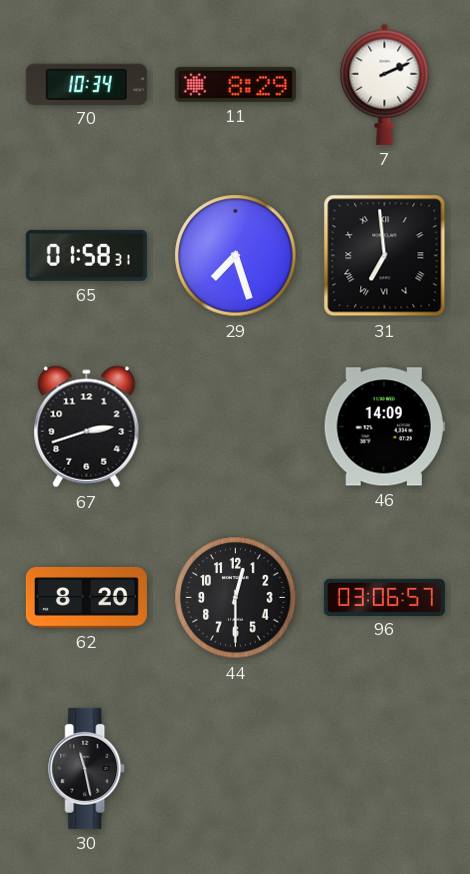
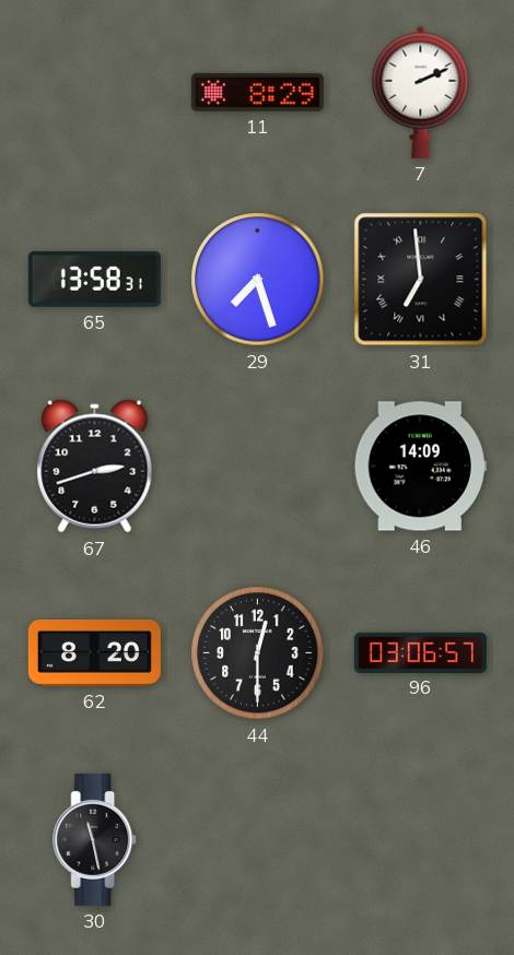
70: 10:34 -> none
65: 01:58 -> 13:58
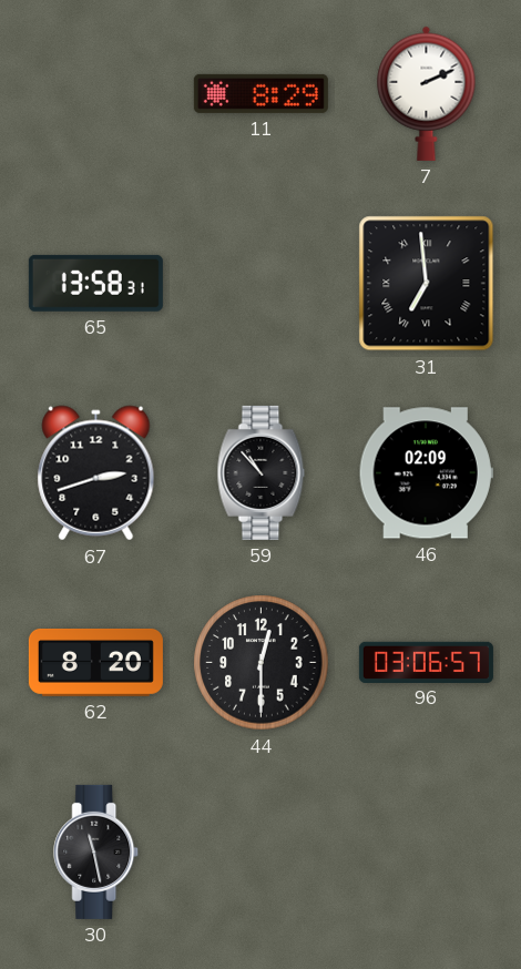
29: 7:27 -> none
59: none -> 10:53
46: 14:09 -> 02:09
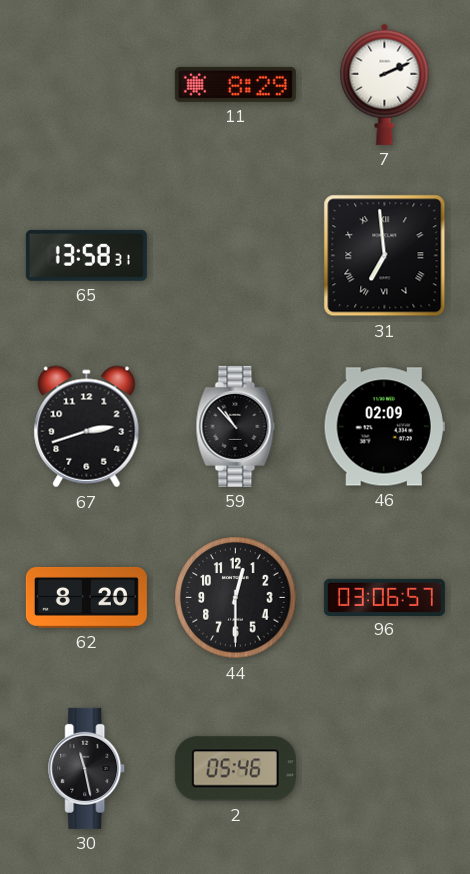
2: none -> 05:46
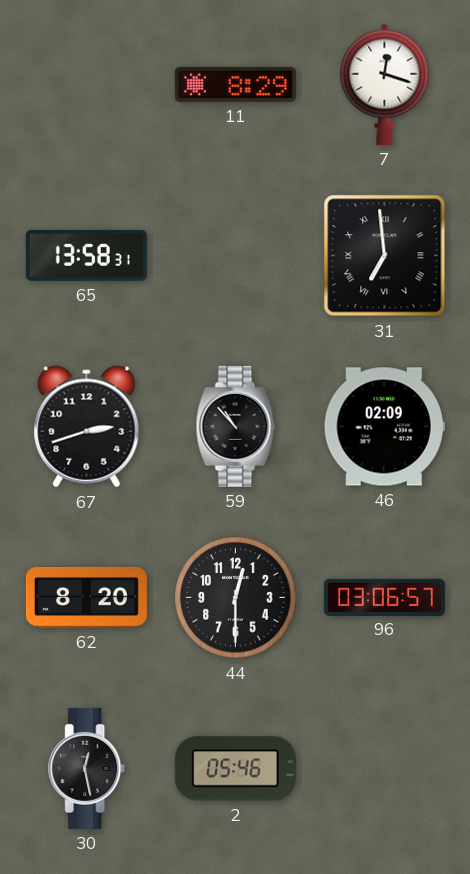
7: 2:11 -> 12:18
30: 11:28 -> 12:28
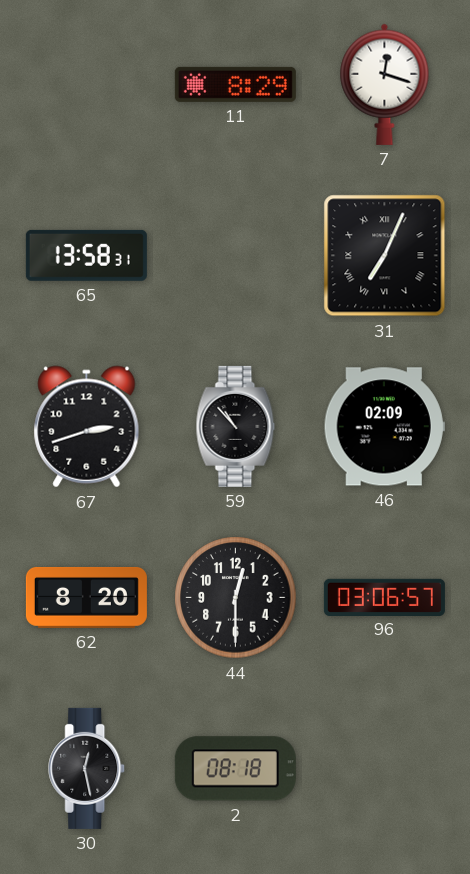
31: 6:59 -> 7:04
2: 05:46 -> 08:18
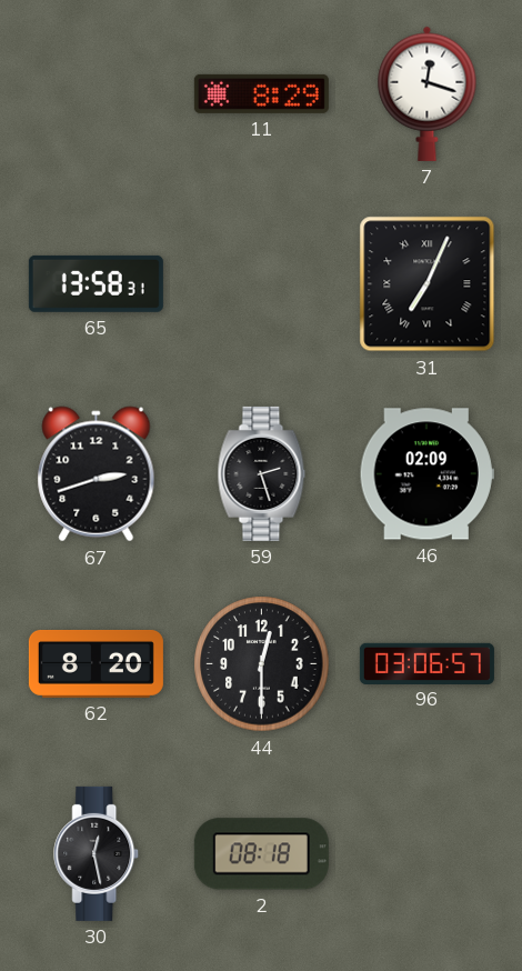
59: 10:53 -> 2:27
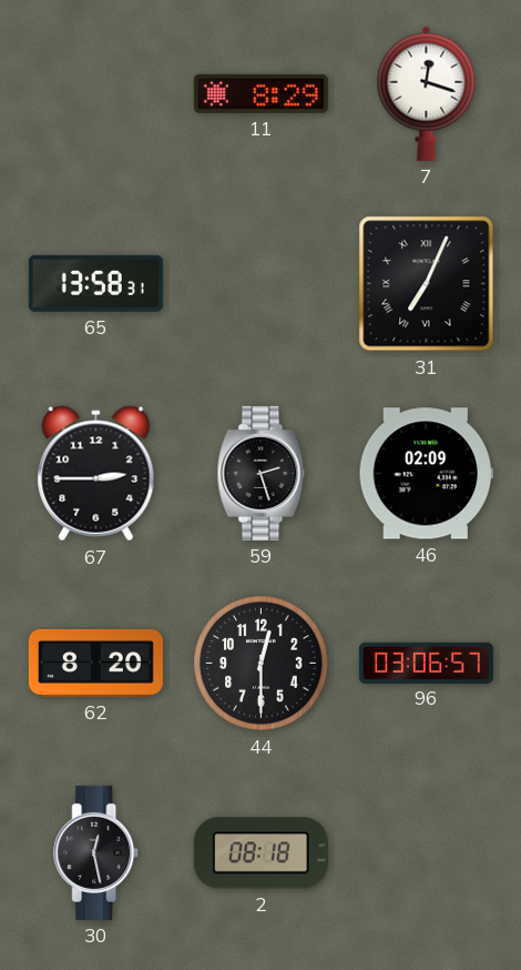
67: 2:42 -> 2:45
